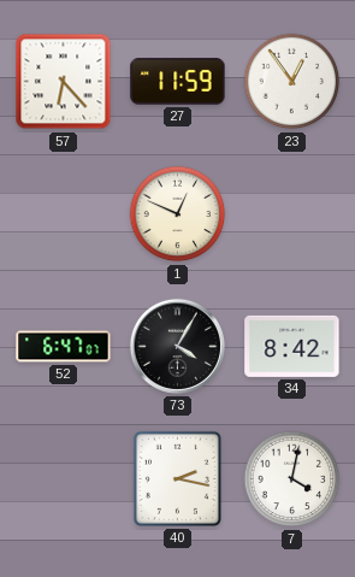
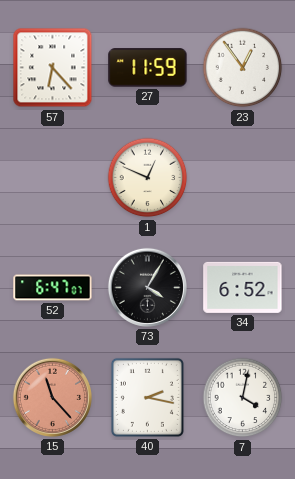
34: 8:42 -> 6:52
15: none -> 11:23
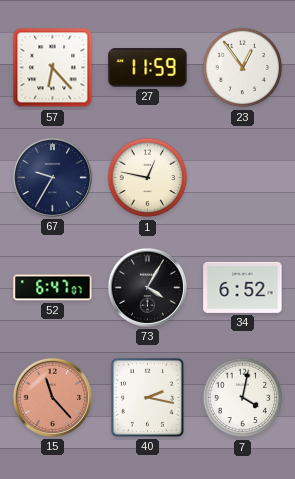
67: none -> 9:35
1: 12:49 -> 12:47
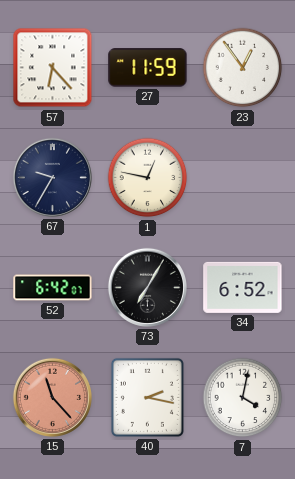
52: 6:47 -> 6:42
73: 4:05 -> 7:05
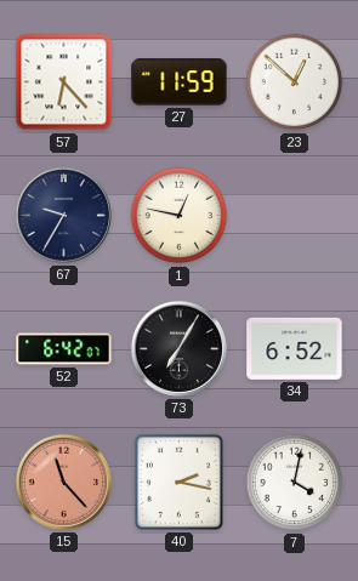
23: 12:54 -> 12:52
